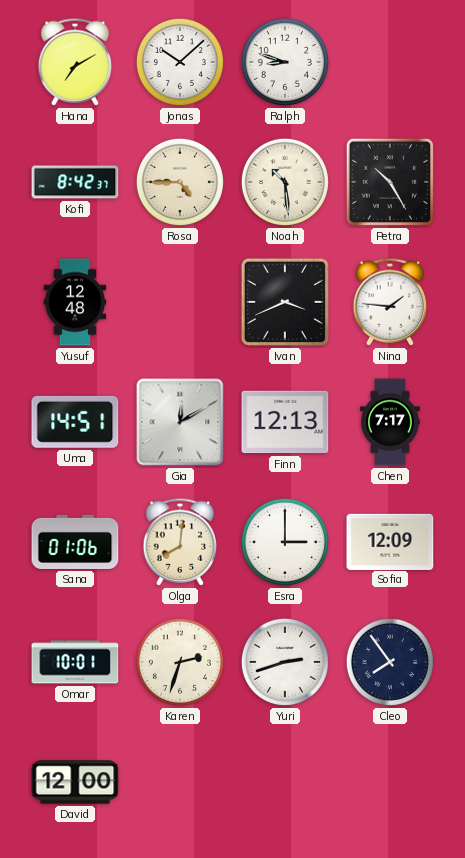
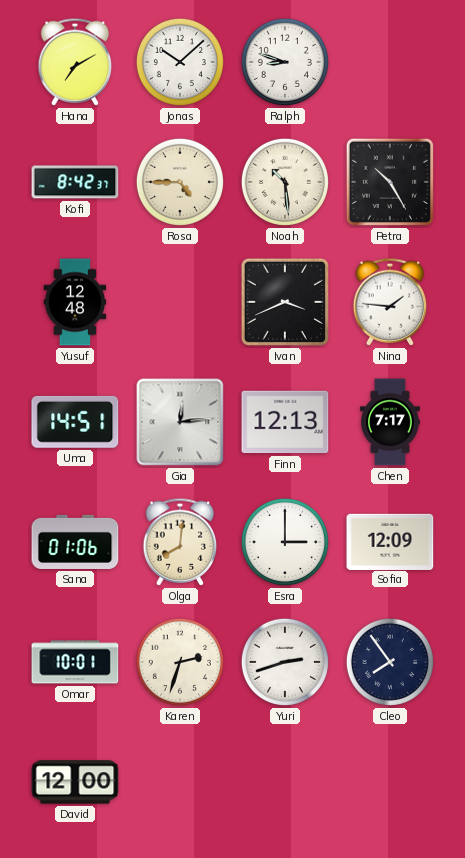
Gia: 12:10 -> 12:14
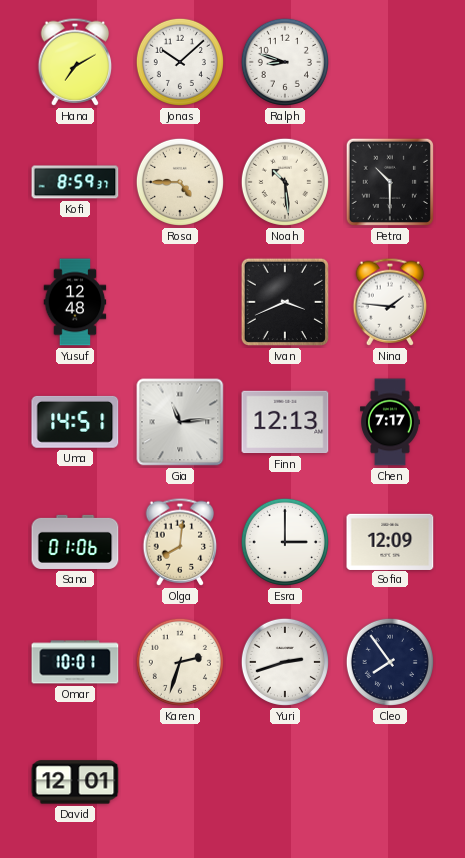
Kofi: 8:42 -> 8:59
Petra: 10:25 -> 10:30
Gia: 12:14 -> 11:14
David: 12:00 -> 12:01
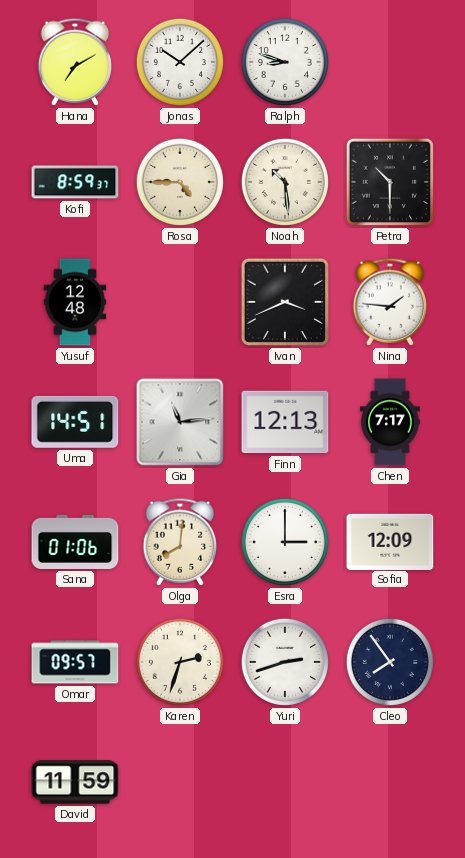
Omar: 10:01 -> 09:57
David: 12:01 -> 11:59
